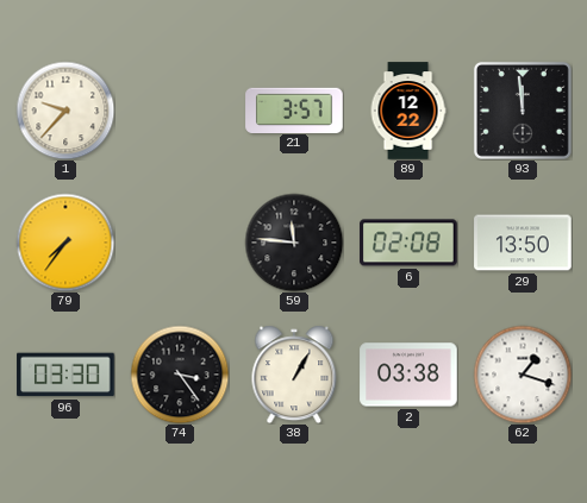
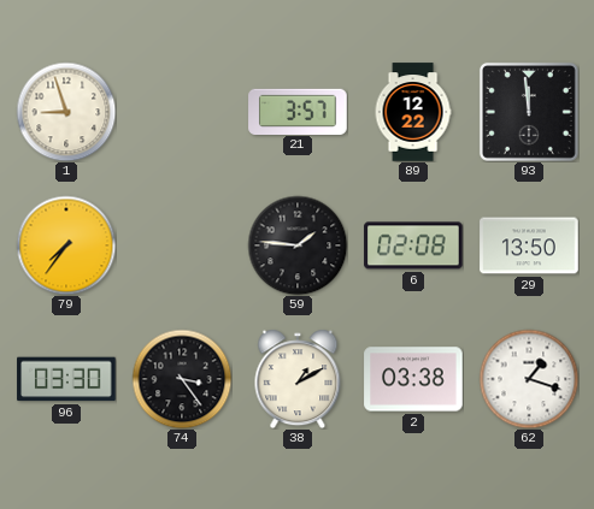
1: 9:37 -> 8:57
59: 11:46 -> 1:46
38: 1:05 -> 1:10
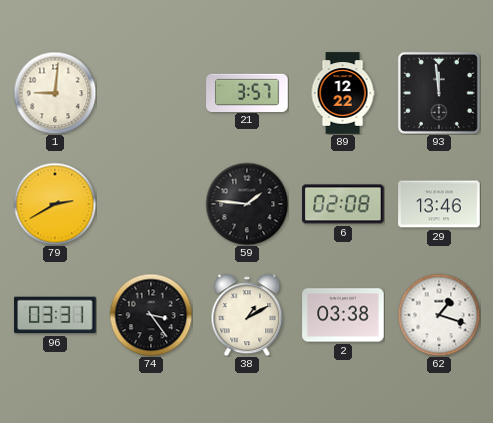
1: 8:57 -> 9:01
79: 7:36 -> 2:40
29: 13:50 -> 13:46
96: 03:30 -> 03:31
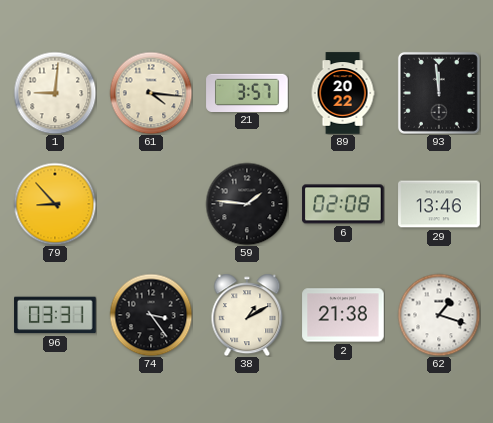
61: none -> 4:16
89: 12:22 -> 20:22
79: 2:40 -> 8:53
2: 03:38 -> 21:38
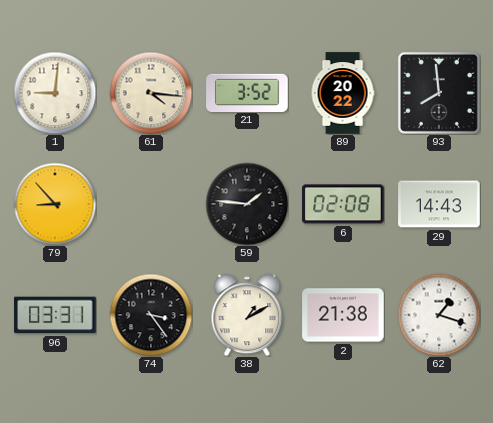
21: 3:57 -> 3:52
93: 11:59 -> 7:59
29: 13:46 -> 14:43
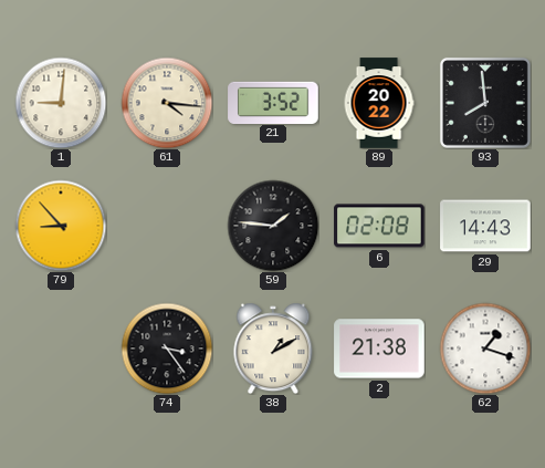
96: 03:31 -> none
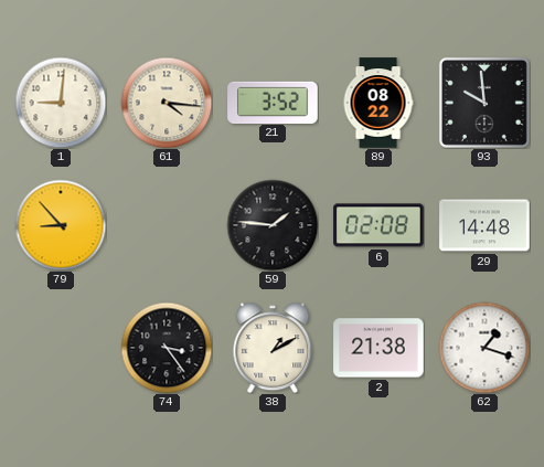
89: 20:22 -> 08:22
93: 7:59 -> 9:59
29: 14:43 -> 14:48
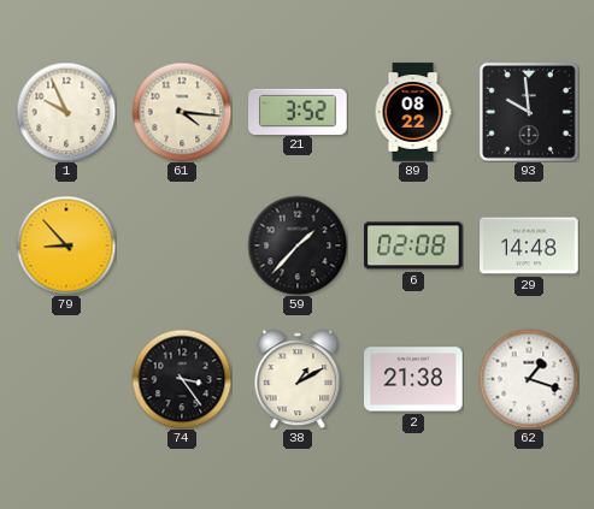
1: 9:01 -> 9:56
59: 1:46 -> 1:37
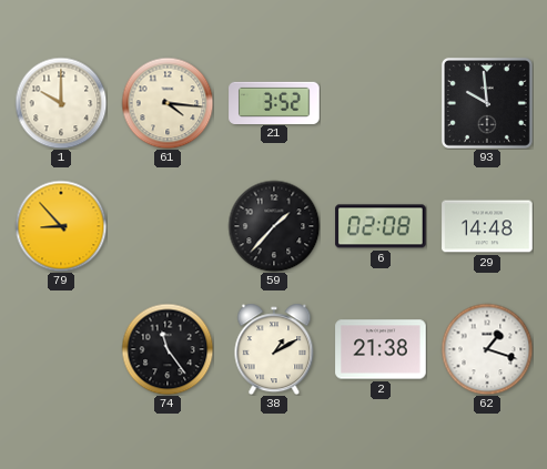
1: 9:56 -> 10:00
89: 08:22 -> none
74: 3:24 -> 11:24
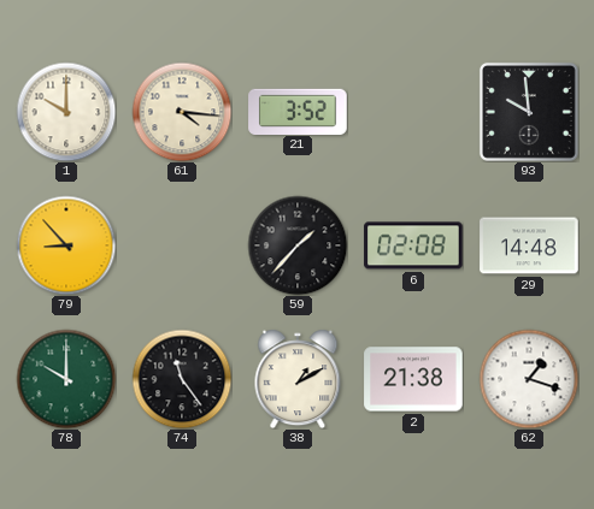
78: none -> 10:00
